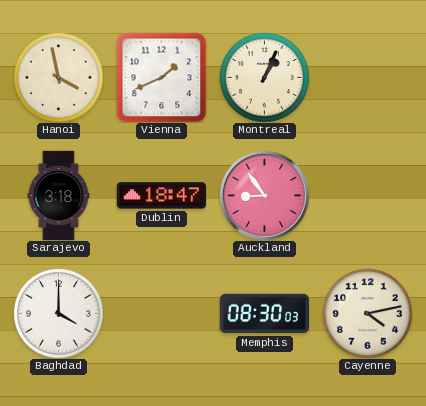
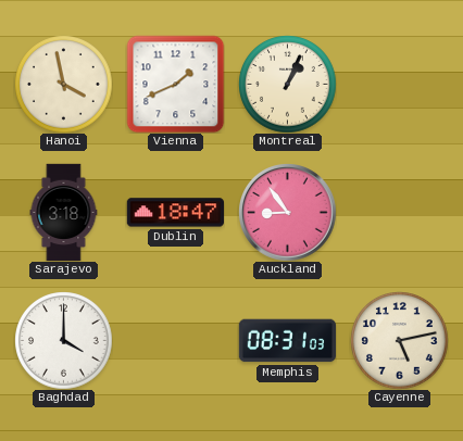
Memphis: 08:30 -> 08:31
Cayenne: 4:13 -> 5:13
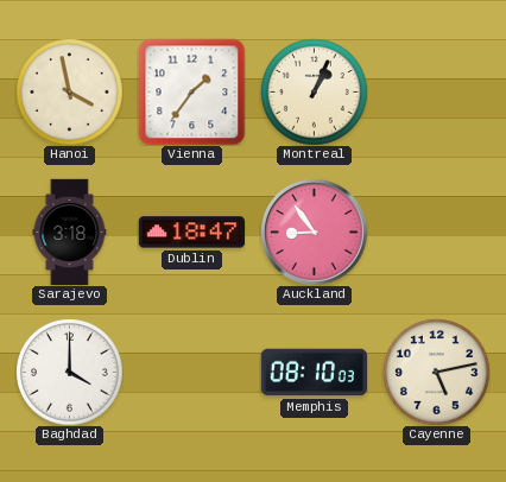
Vienna: 1:41 -> 1:36
Memphis: 08:31 -> 08:10
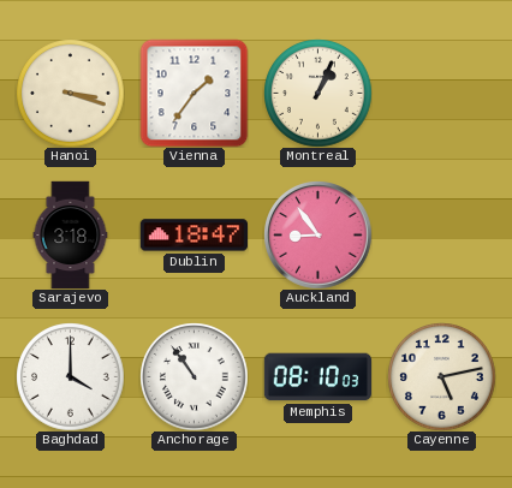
Hanoi: 3:58 -> 3:18
Anchorage: none -> 10:54
